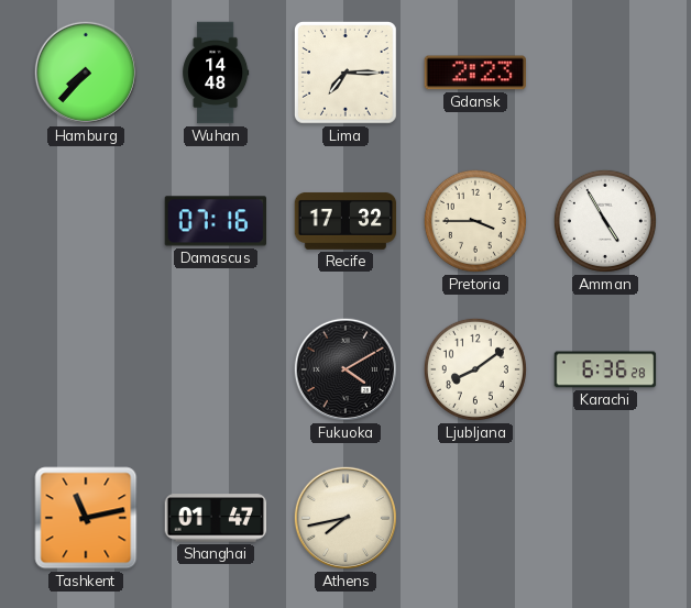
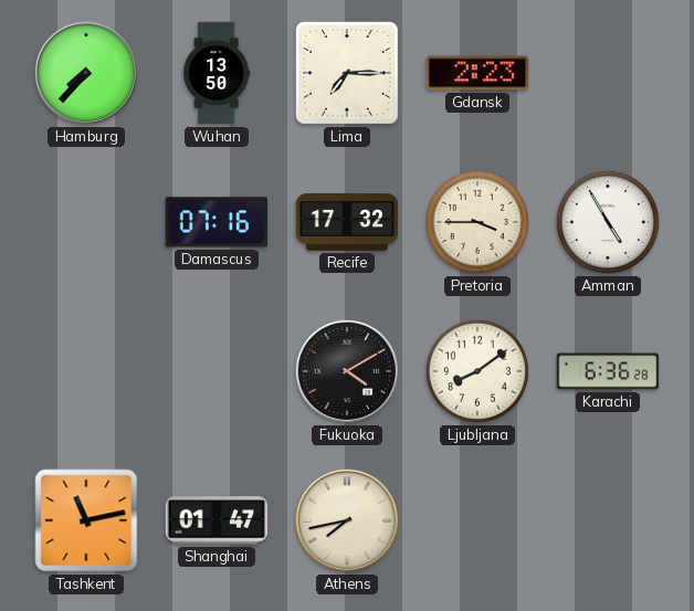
Wuhan: 14:48 -> 13:50
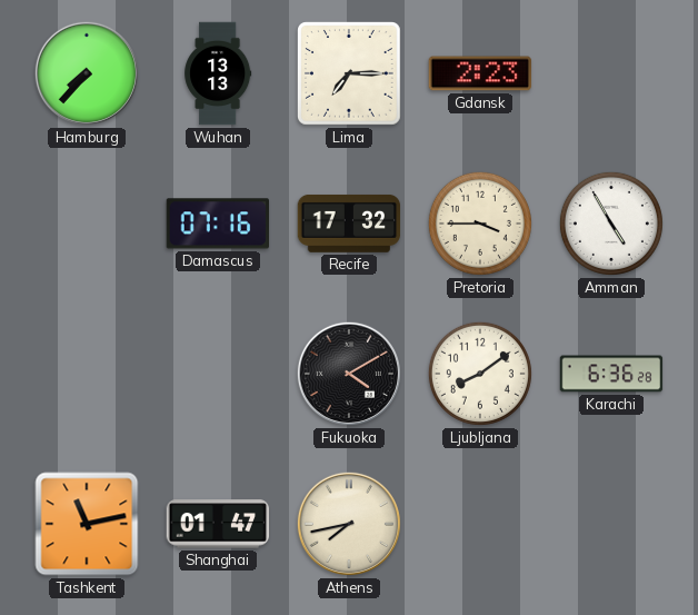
Wuhan: 13:50 -> 13:13
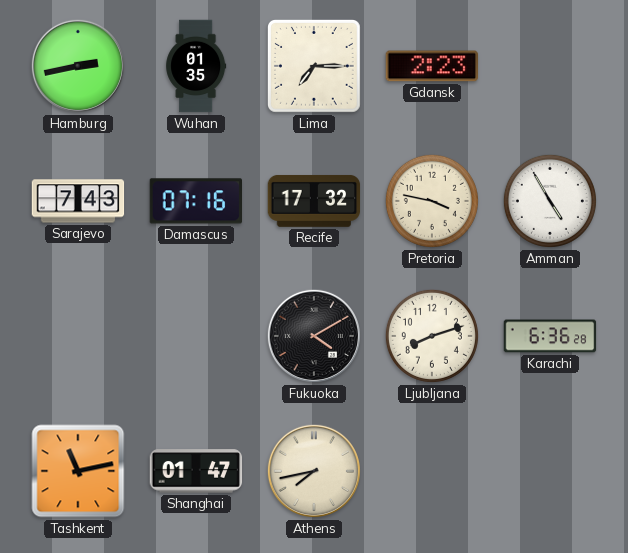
Hamburg: 7:37 -> 2:43
Wuhan: 13:13 -> 01:35
Sarajevo: none -> 7:43
Pretoria: 3:45 -> 3:47
Ljubljana: 8:09 -> 8:12
